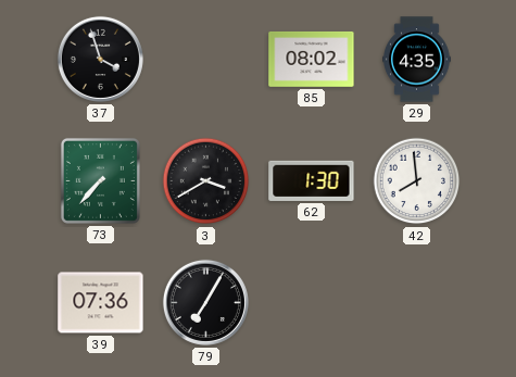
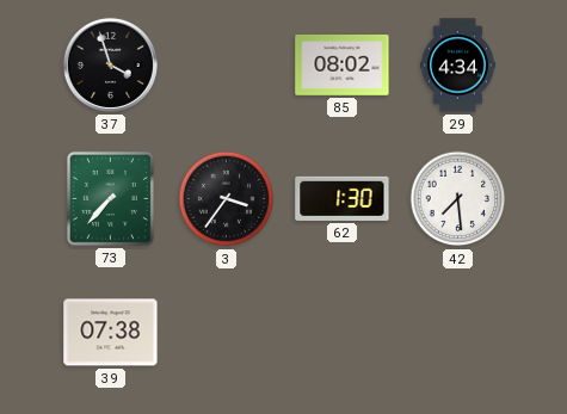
29: 4:35 -> 4:34
3: 3:40 -> 3:36
42: 7:59 -> 7:29
39: 07:36 -> 07:38
79: 7:05 -> none
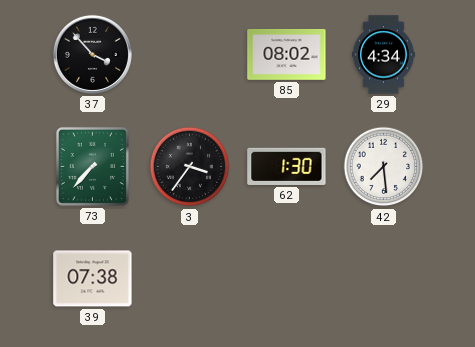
37: 3:57 -> 3:53
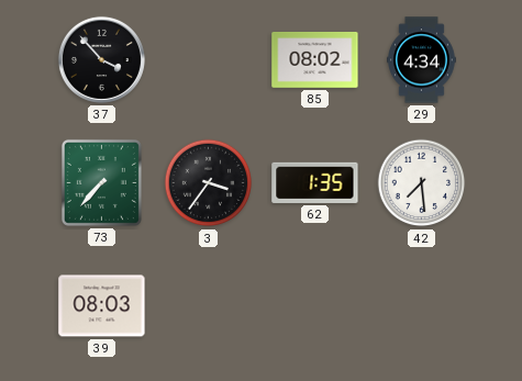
62: 1:30 -> 1:35
39: 07:38 -> 08:03
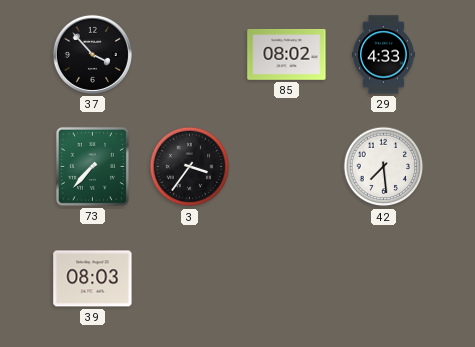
29: 4:34 -> 4:33
62: 1:35 -> none
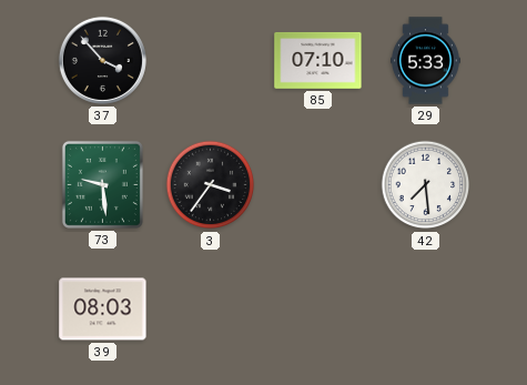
85: 08:02 -> 07:10
29: 4:33 -> 5:33
73: 7:37 -> 9:29
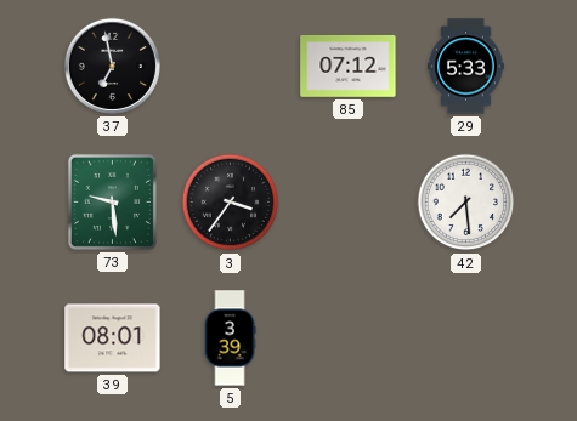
37: 3:53 -> 6:58
85: 07:10 -> 07:12
39: 08:03 -> 08:01
5: none -> 3:39
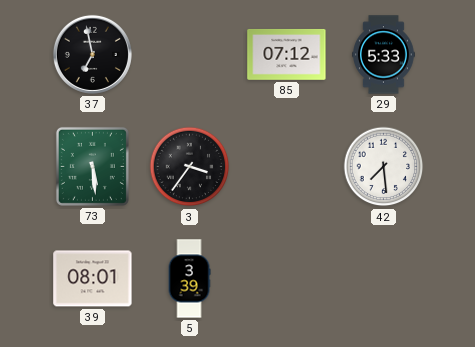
73: 9:29 -> 5:29
